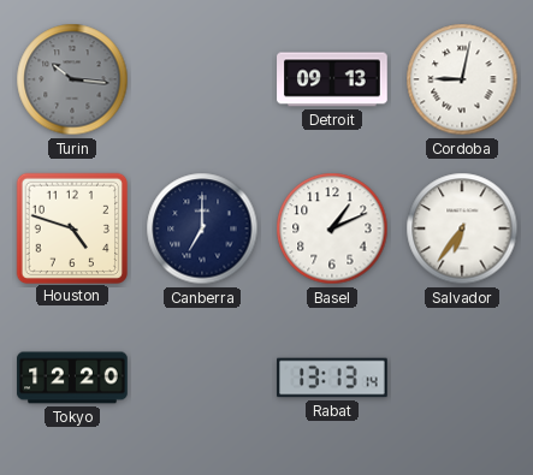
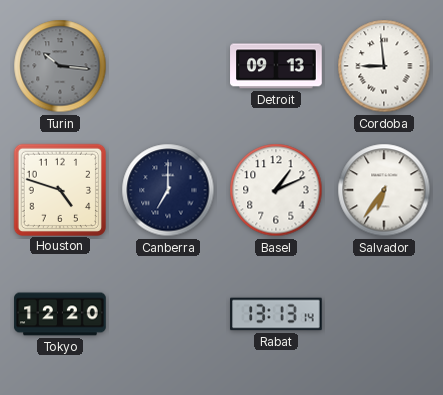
Cordoba: 9:02 -> 8:59
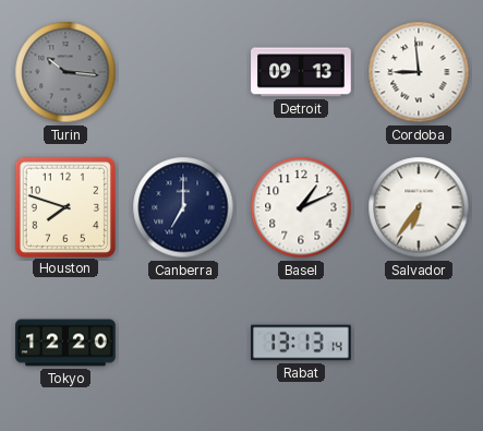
Houston: 4:48 -> 7:48
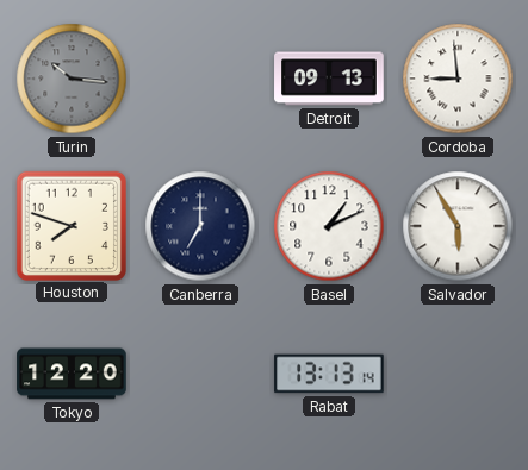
Salvador: 6:36 -> 5:55
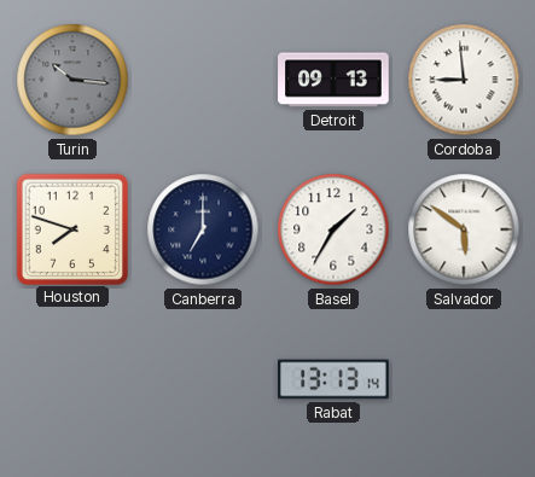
Basel: 1:11 -> 1:35
Salvador: 5:55 -> 5:51
Tokyo: 12:20 -> none
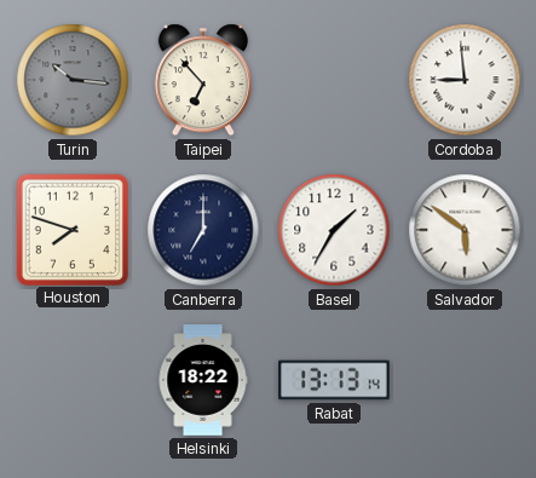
Taipei: none -> 6:53
Detroit: 09:13 -> none
Helsinki: none -> 18:22
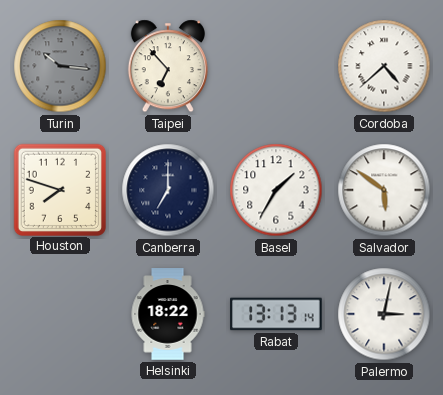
Cordoba: 8:59 -> 4:38
Palermo: none -> 3:02
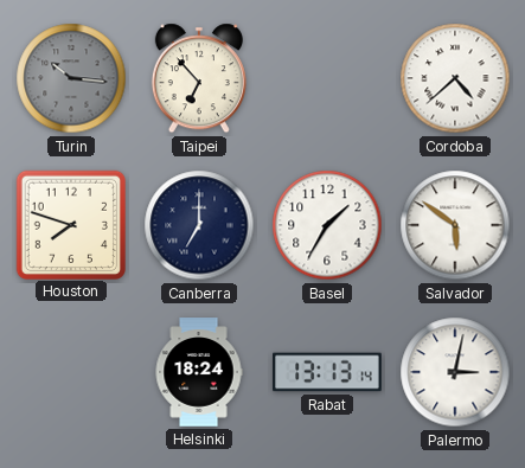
Helsinki: 18:22 -> 18:24
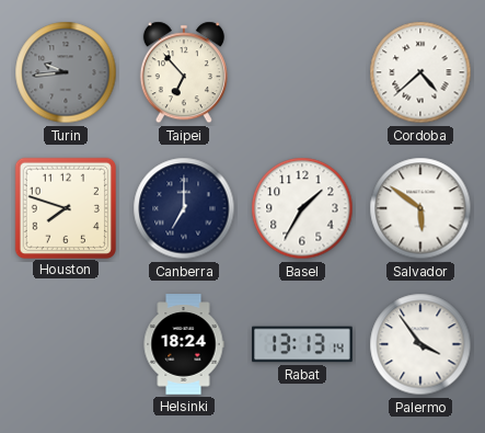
Turin: 10:16 -> 9:44
Palermo: 3:02 -> 3:54
